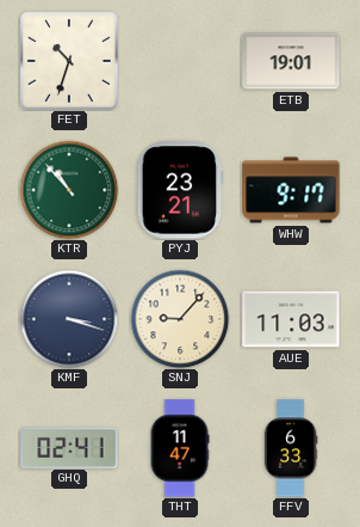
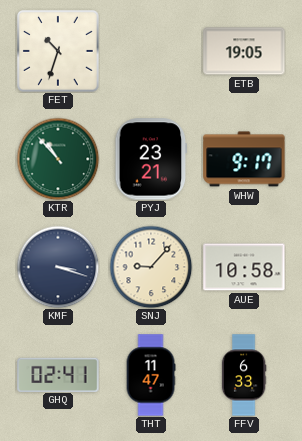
ETB: 19:01 -> 19:05
AUE: 11:03 -> 10:58
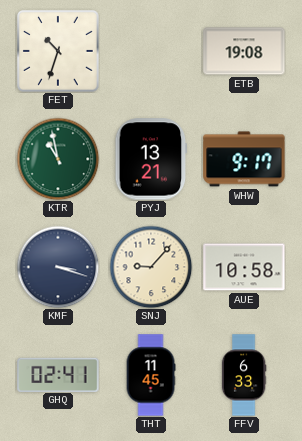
ETB: 19:05 -> 19:08
KTR: 10:53 -> 10:58
PYJ: 23:21 -> 13:21
THT: 11:47 -> 11:45
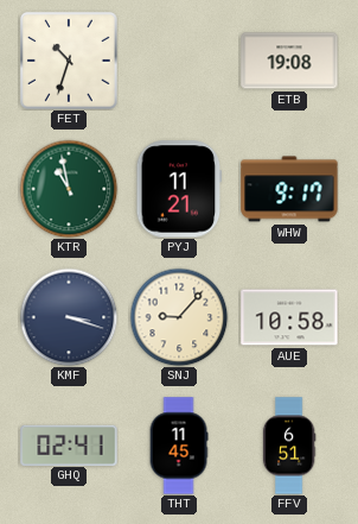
PYJ: 13:21 -> 11:21
FFV: 6:33 -> 6:51
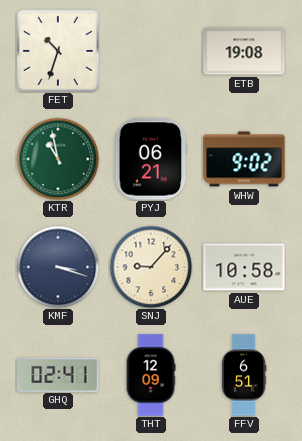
PYJ: 11:21 -> 06:21
WHW: 9:17 -> 9:02
THT: 11:45 -> 12:09
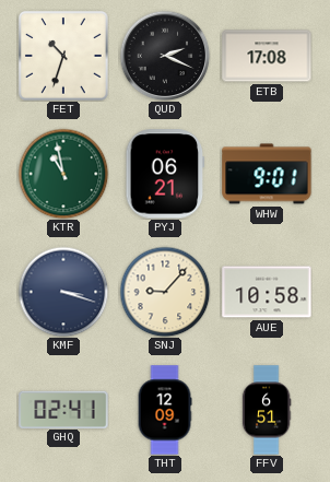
QUD: none -> 2:19
ETB: 19:08 -> 17:08
WHW: 9:02 -> 9:01
